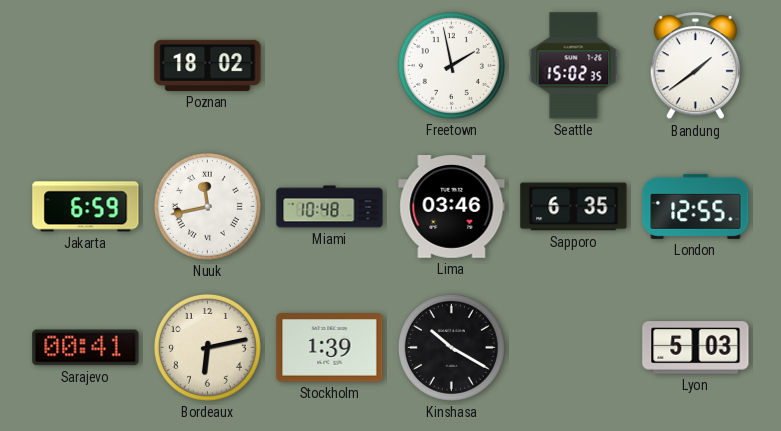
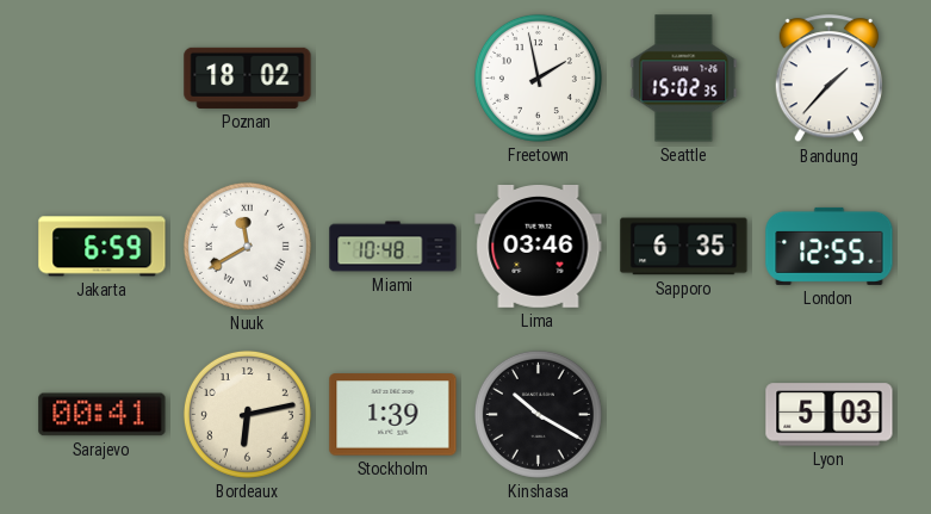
Bandung: 1:39 -> 1:37
Nuuk: 11:43 -> 11:40
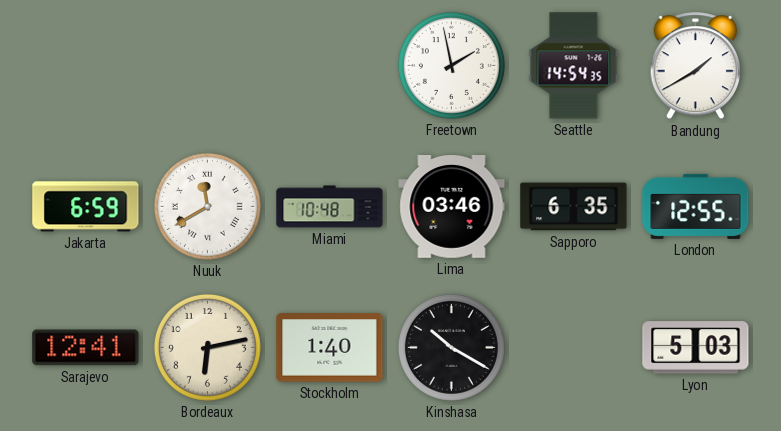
Poznan: 18:02 -> none
Seattle: 15:02 -> 14:54
Bandung: 1:37 -> 1:40
Sarajevo: 00:41 -> 12:41
Stockholm: 1:39 -> 1:40
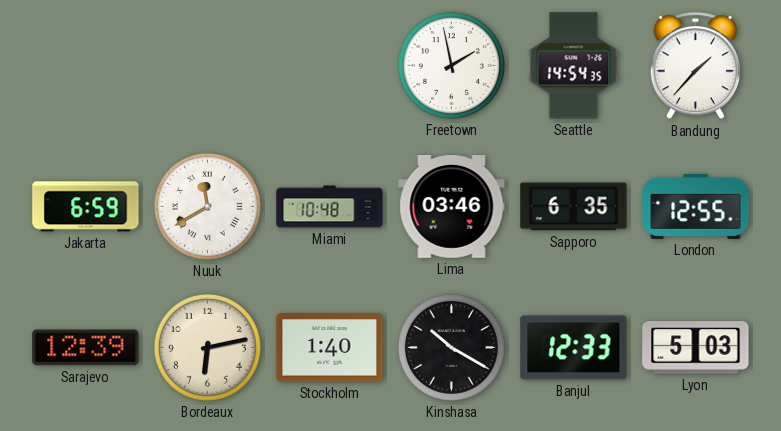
Bandung: 1:40 -> 1:37
Sarajevo: 12:41 -> 12:39
Banjul: none -> 12:33
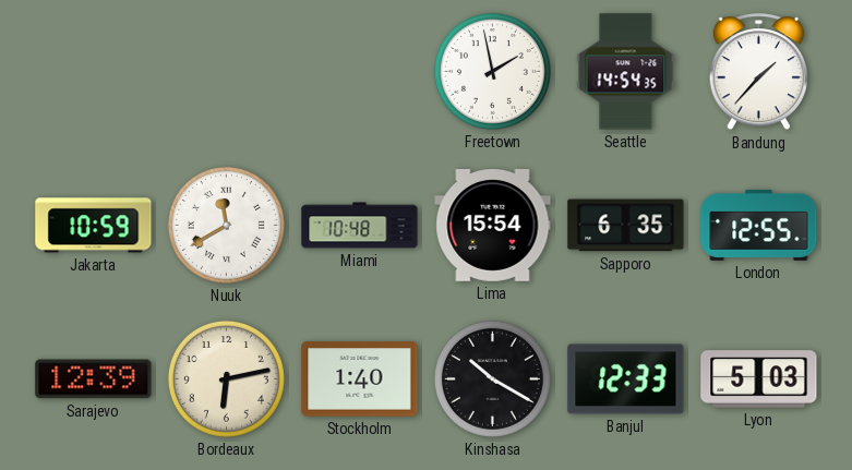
Jakarta: 6:59 -> 10:59
Lima: 03:46 -> 15:54
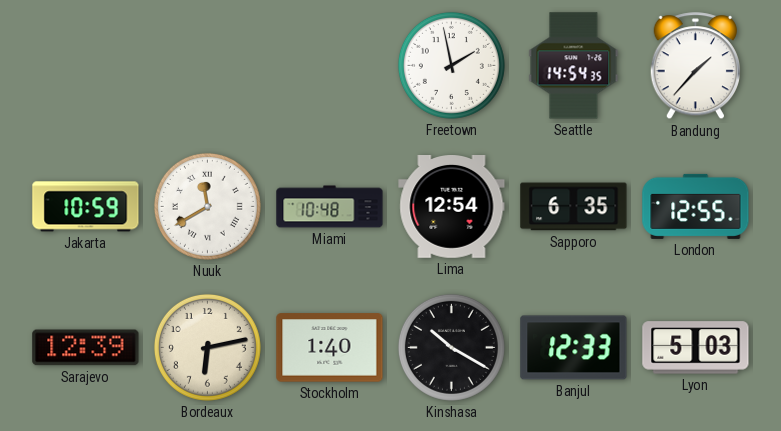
Lima: 15:54 -> 12:54
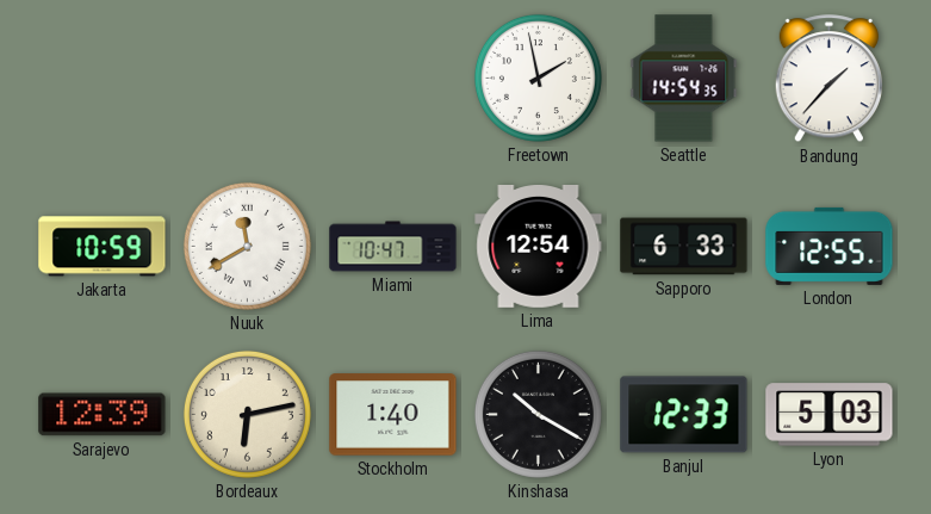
Miami: 10:48 -> 10:47
Sapporo: 6:35 -> 6:33
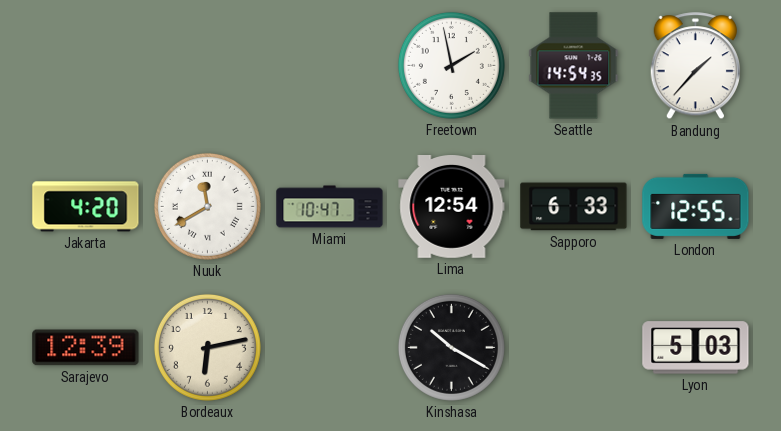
Jakarta: 10:59 -> 4:20
Stockholm: 1:40 -> none
Banjul: 12:33 -> none
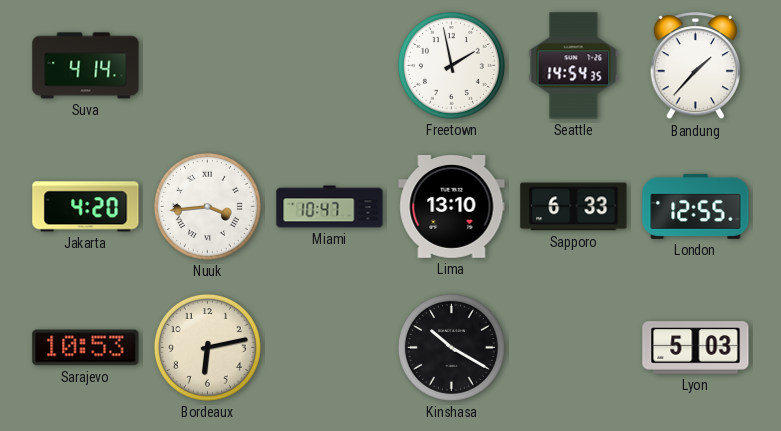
Suva: none -> 4:14
Nuuk: 11:40 -> 3:44
Lima: 12:54 -> 13:10
Sarajevo: 12:39 -> 10:53
